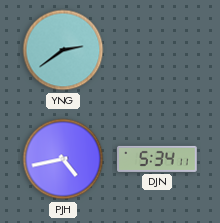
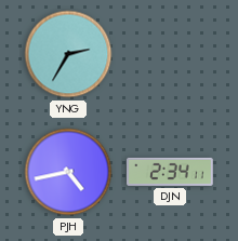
YNG: 2:39 -> 2:35
DJN: 5:34 -> 2:34
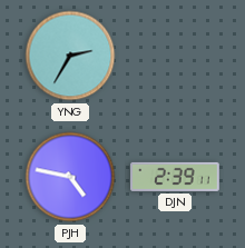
PJH: 4:43 -> 4:47
DJN: 2:34 -> 2:39
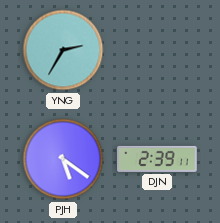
PJH: 4:47 -> 5:21
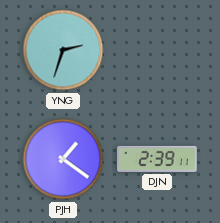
YNG: 2:35 -> 2:33
PJH: 5:21 -> 1:21
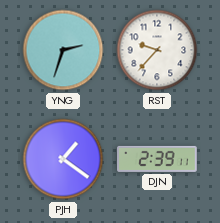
RST: none -> 9:37
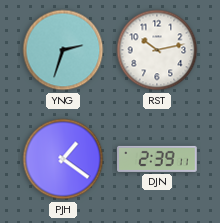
RST: 9:37 -> 10:13
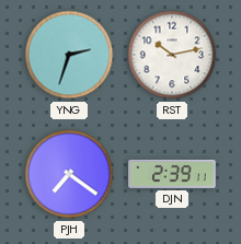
PJH: 1:21 -> 7:21
